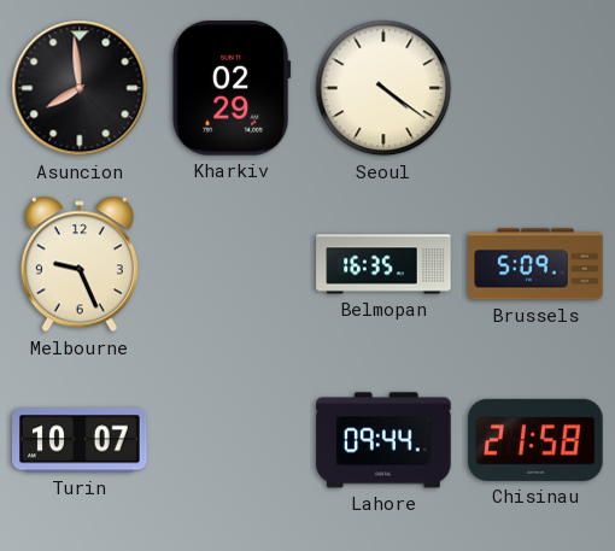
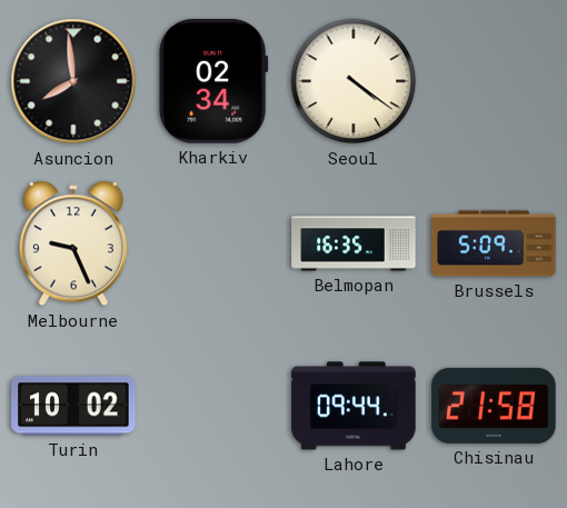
Kharkiv: 02:29 -> 02:34
Turin: 10:07 -> 10:02
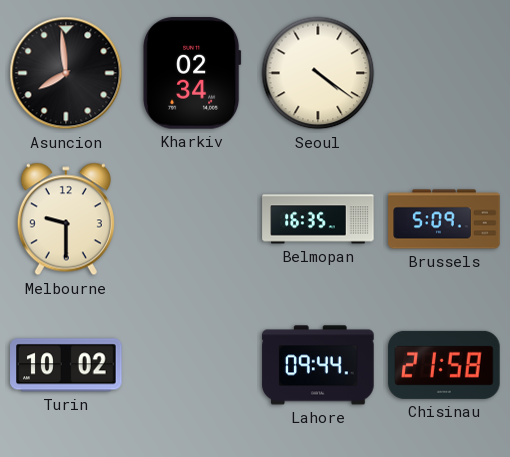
Melbourne: 9:26 -> 9:30
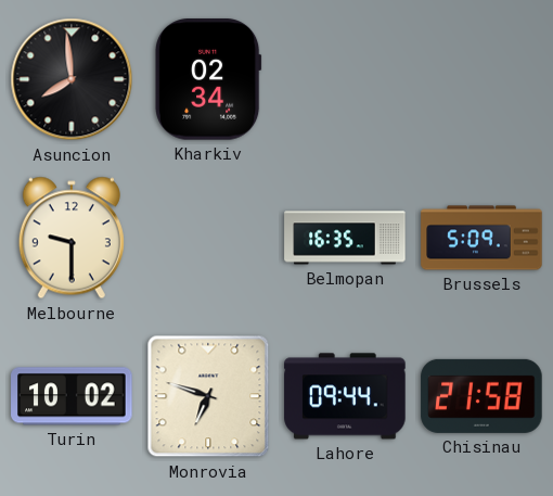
Seoul: 4:21 -> none
Monrovia: none -> 6:48
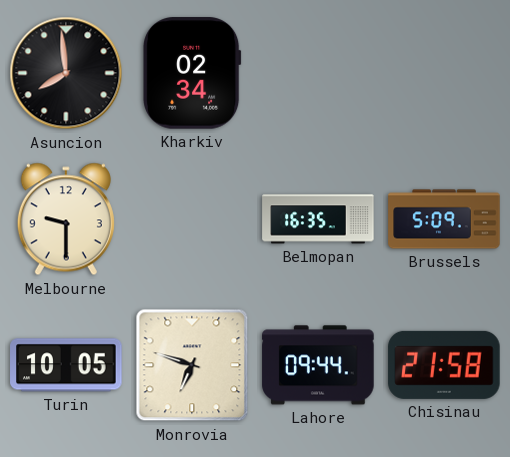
Turin: 10:02 -> 10:05
